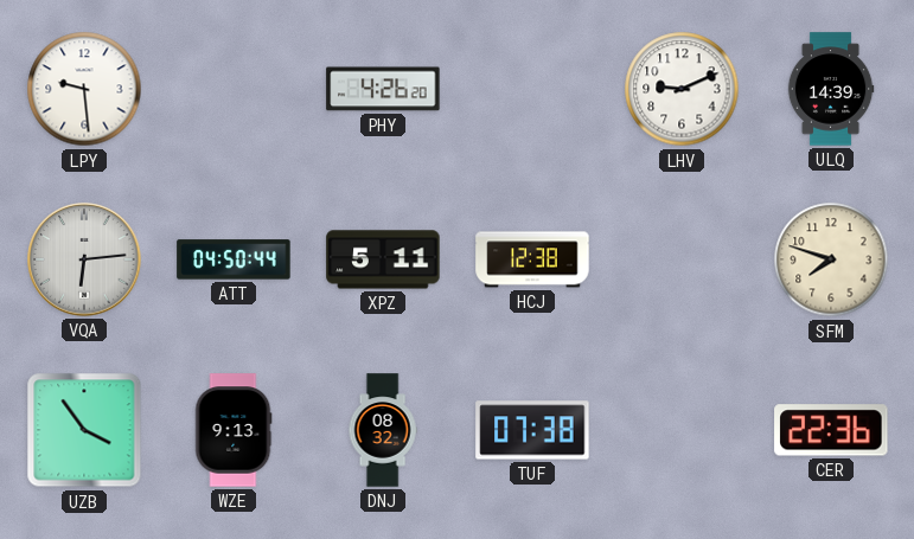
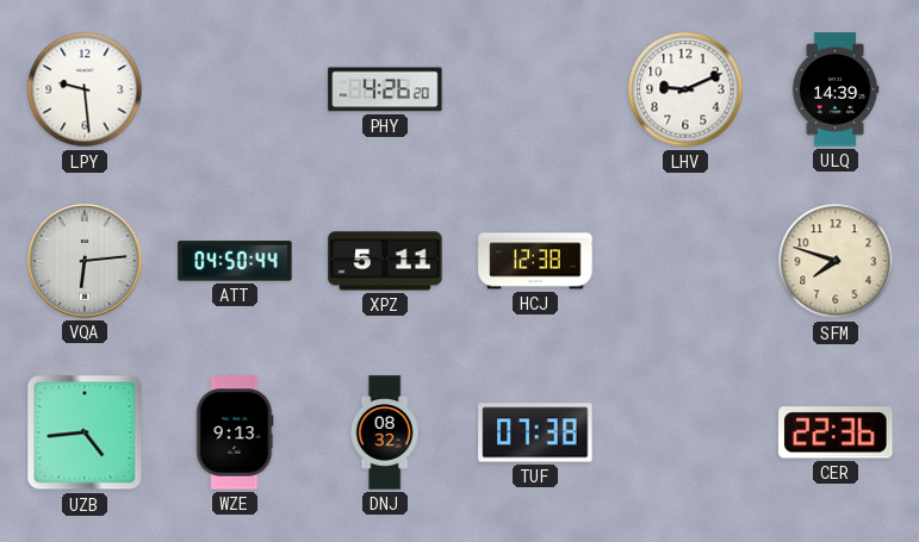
UZB: 3:54 -> 4:44
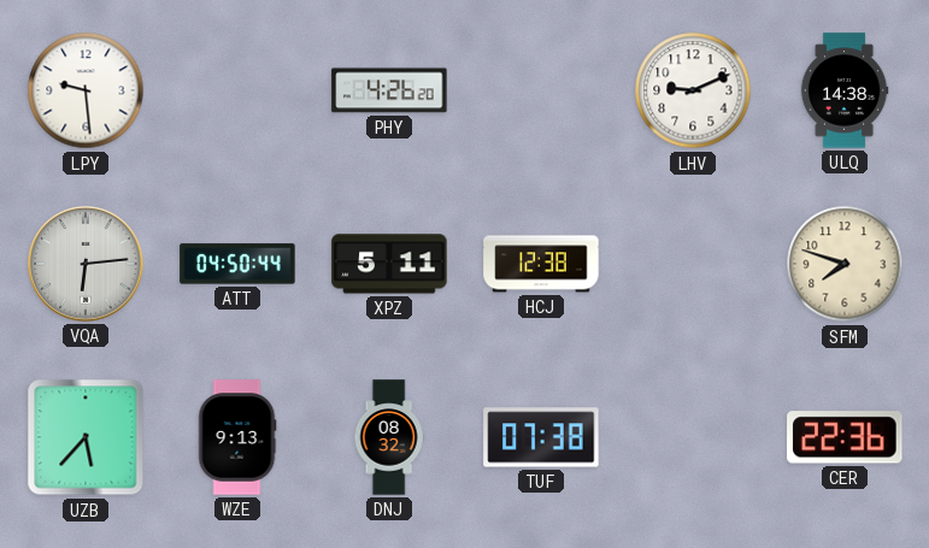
ULQ: 14:39 -> 14:38
UZB: 4:44 -> 5:37
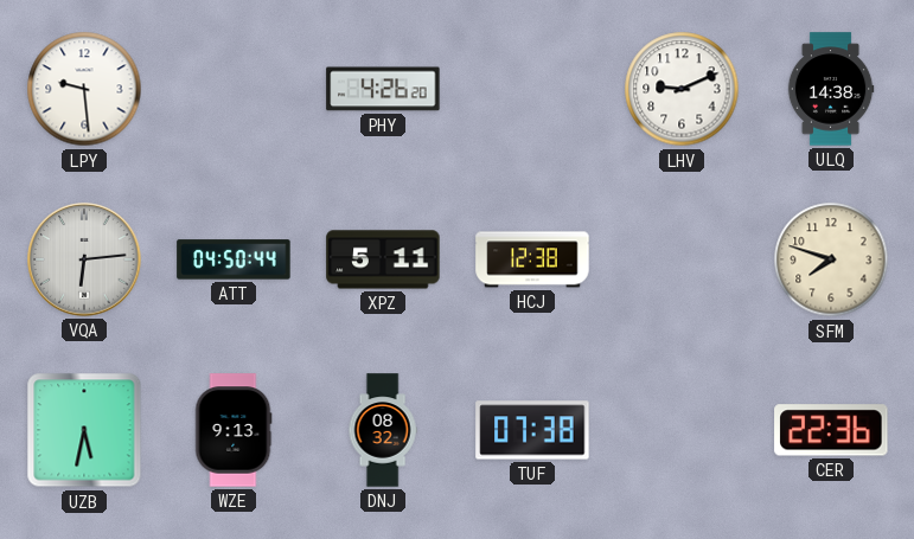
UZB: 5:37 -> 5:32
